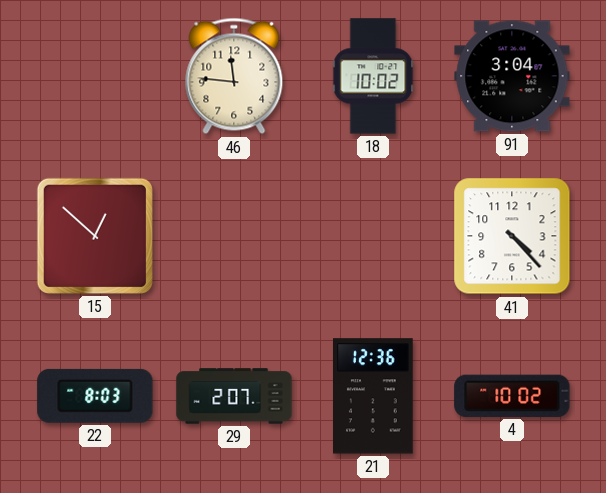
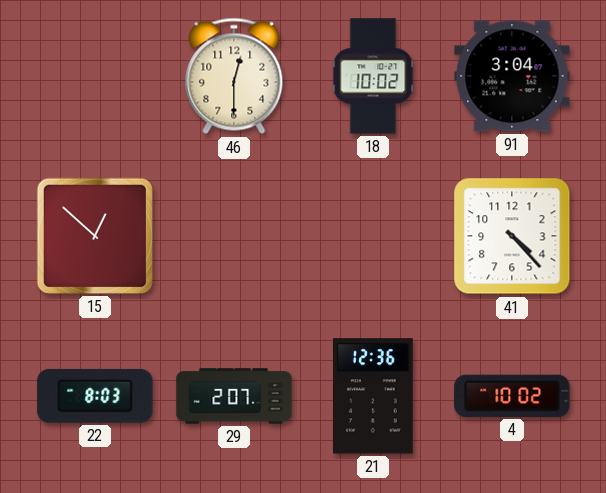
46: 11:46 -> 12:30
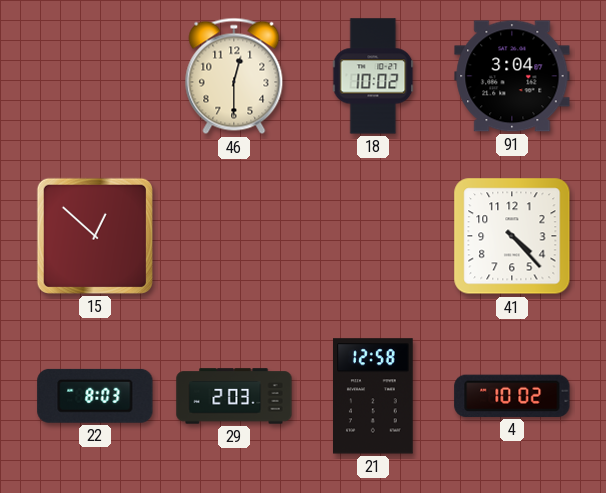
29: 2:07 -> 2:03
21: 12:36 -> 12:58
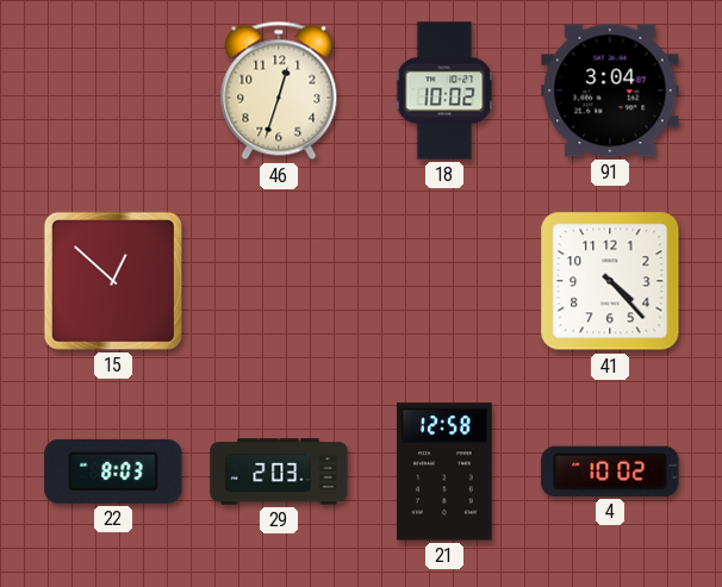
46: 12:30 -> 12:33
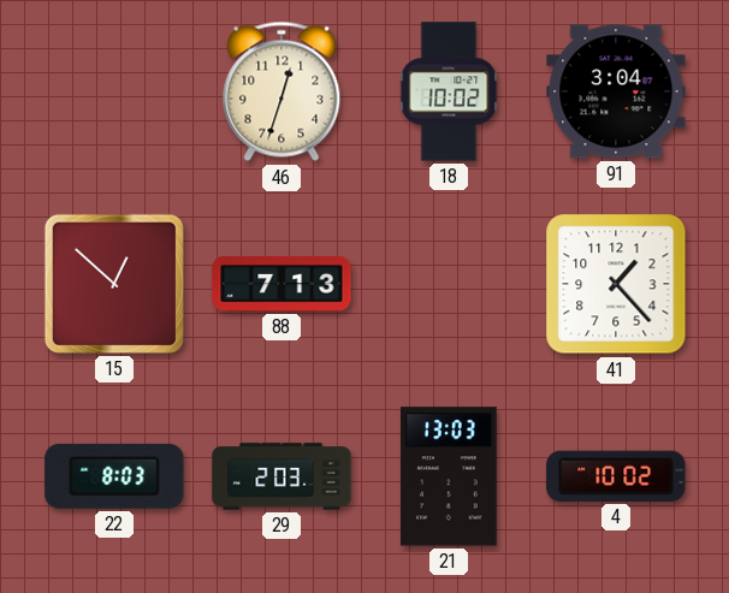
88: none -> 7:13
41: 4:23 -> 1:23
21: 12:58 -> 13:03
